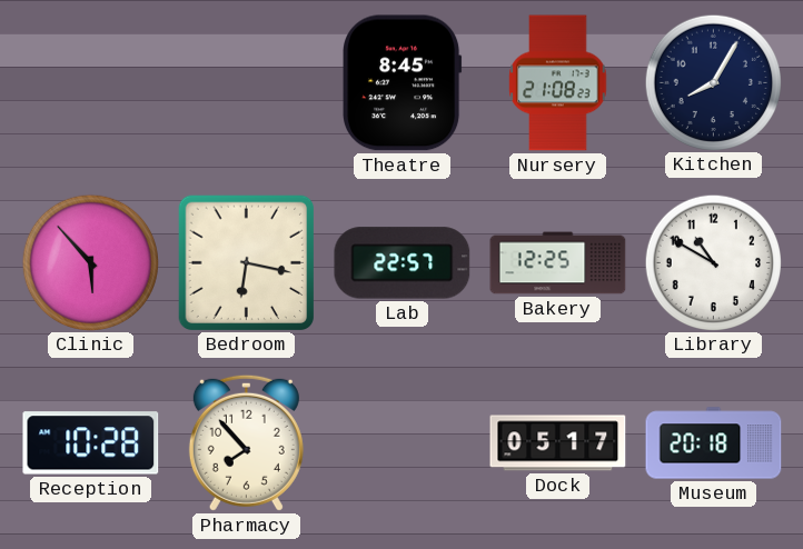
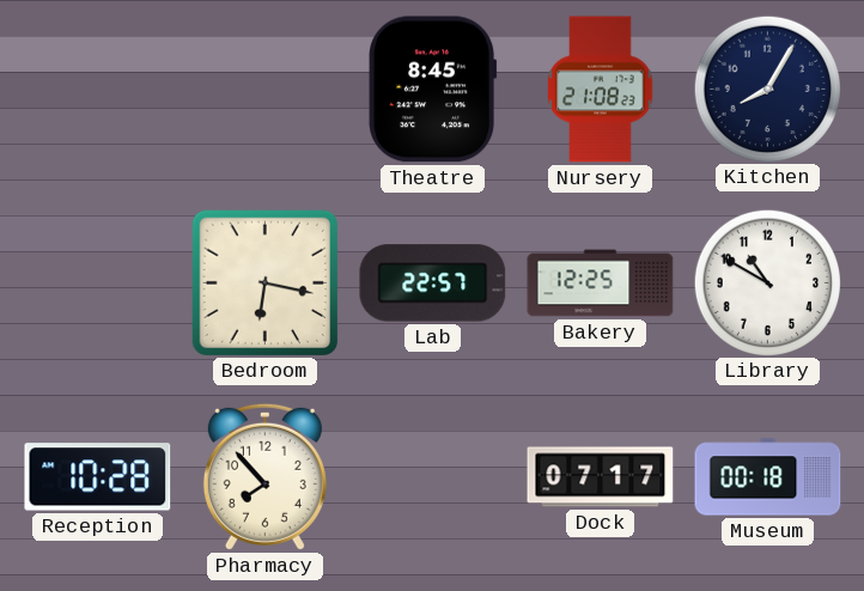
Clinic: 5:53 -> none
Dock: 05:17 -> 07:17
Museum: 20:18 -> 00:18
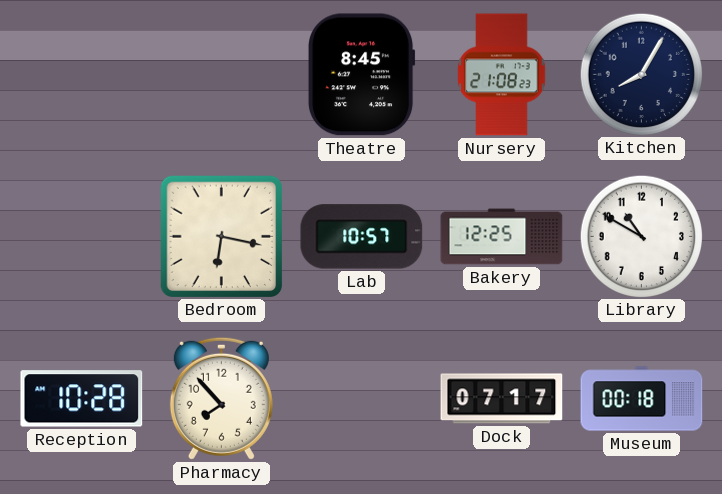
Lab: 22:57 -> 10:57
